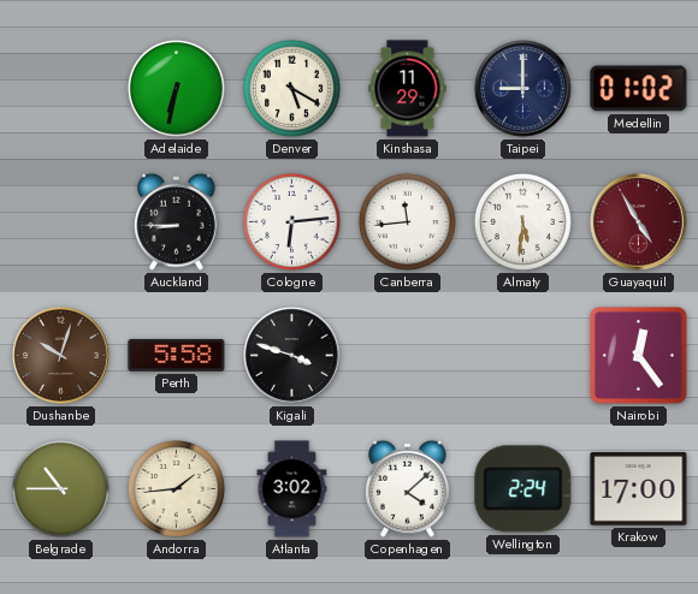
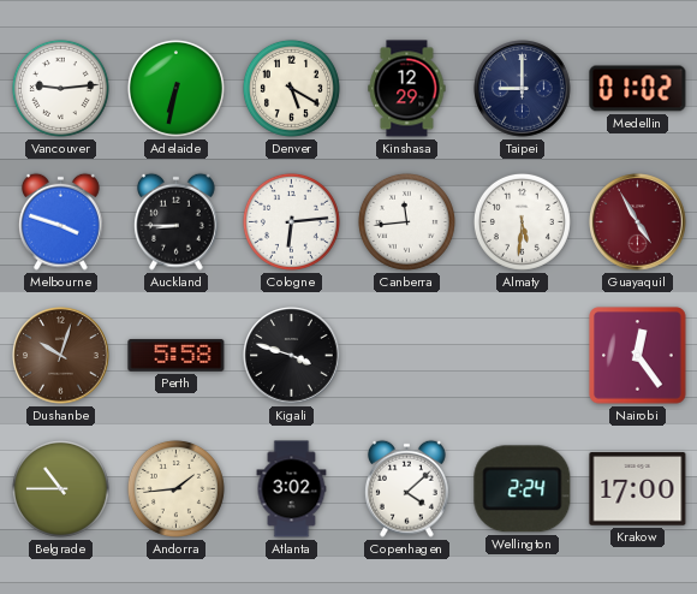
Vancouver: none -> 9:14
Kinshasa: 11:29 -> 12:29
Melbourne: none -> 3:48
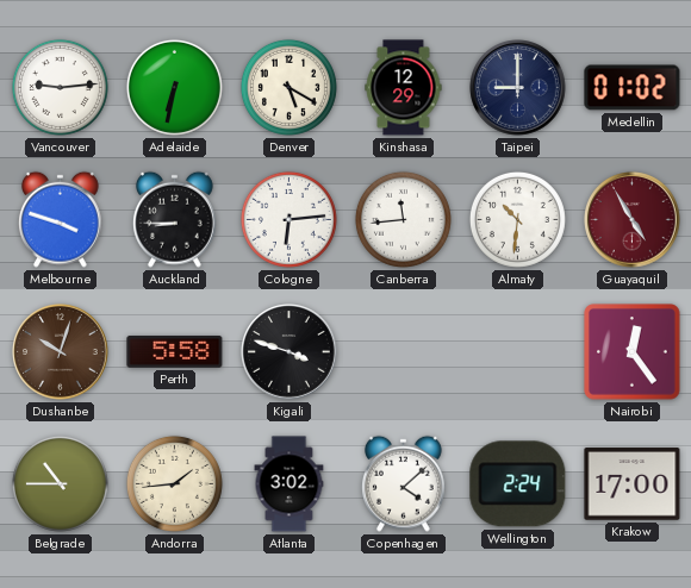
Almaty: 5:31 -> 10:31
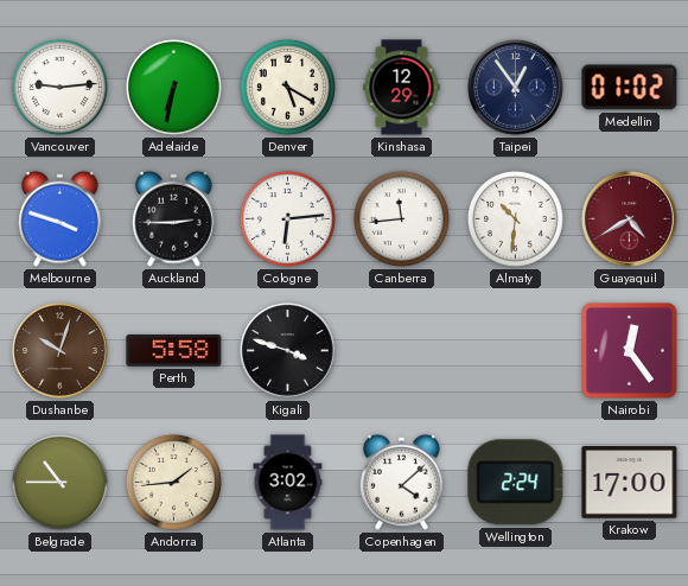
Taipei: 9:00 -> 12:54
Auckland: 8:45 -> 2:45
Guayaquil: 4:55 -> 4:40
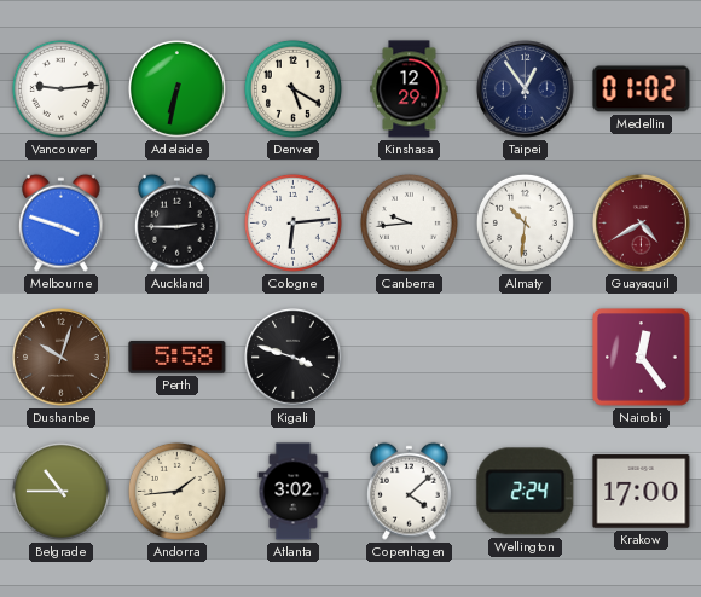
Canberra: 11:44 -> 9:44
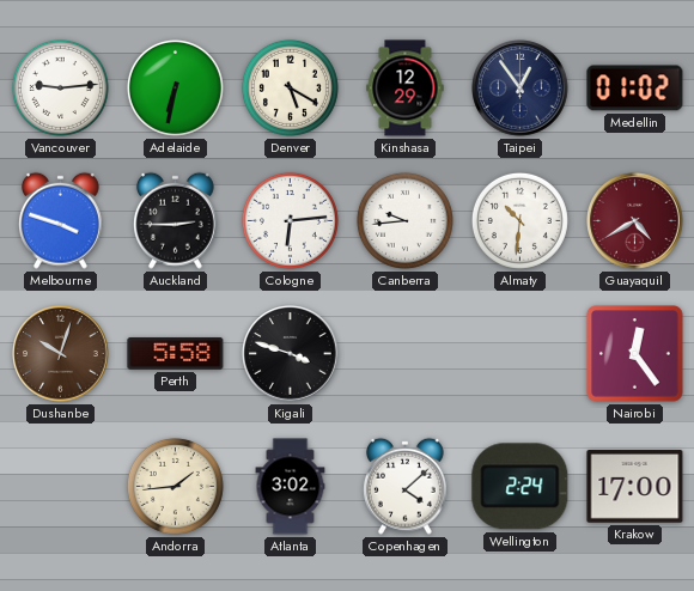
Belgrade: 10:45 -> none
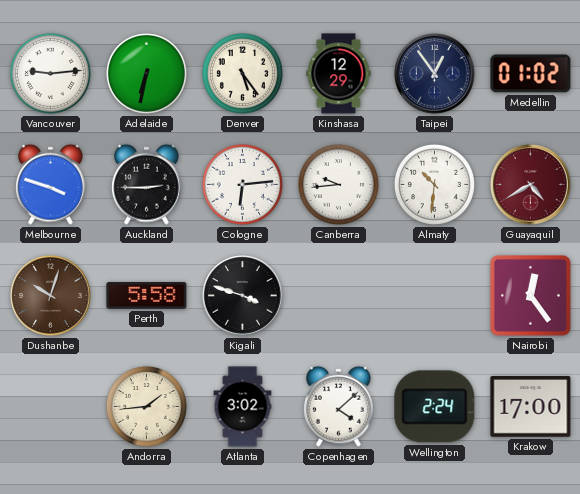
Denver: 5:20 -> 5:24
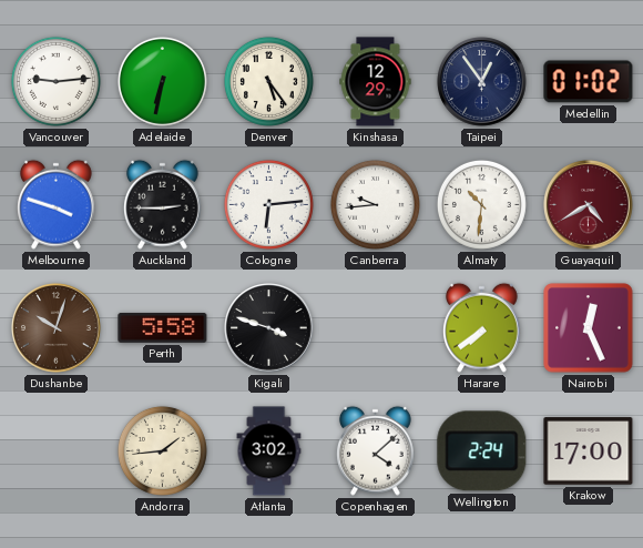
Harare: none -> 7:39
Nairobi: 12:24 -> 12:26
